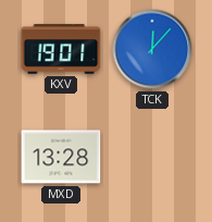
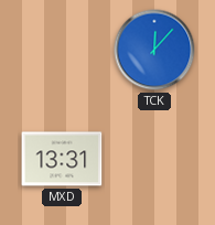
KXV: 19:01 -> none
MXD: 13:28 -> 13:31
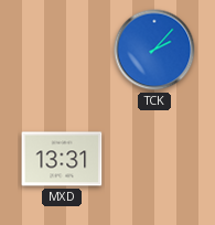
TCK: 12:07 -> 2:07
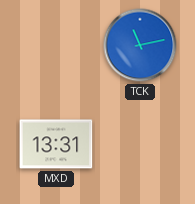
TCK: 2:07 -> 11:13
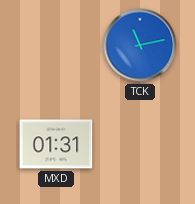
MXD: 13:31 -> 01:31
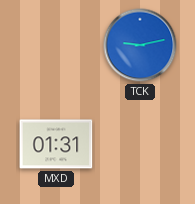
TCK: 11:13 -> 9:13
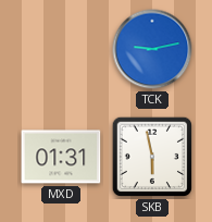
SKB: none -> 5:58
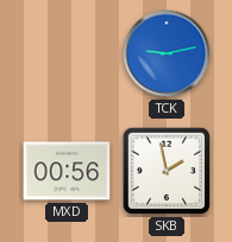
MXD: 01:31 -> 00:56
SKB: 5:58 -> 1:58
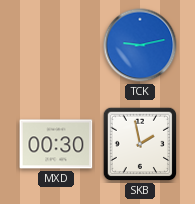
MXD: 00:56 -> 00:30
